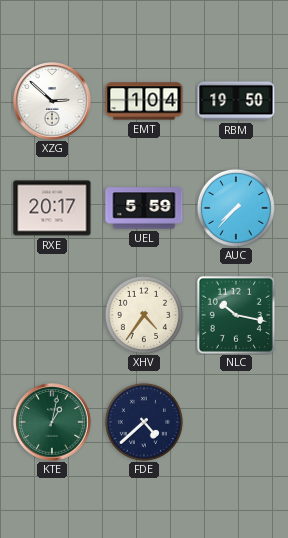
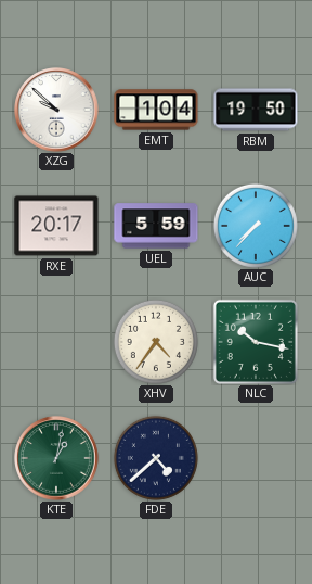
XZG: 2:52 -> 9:52
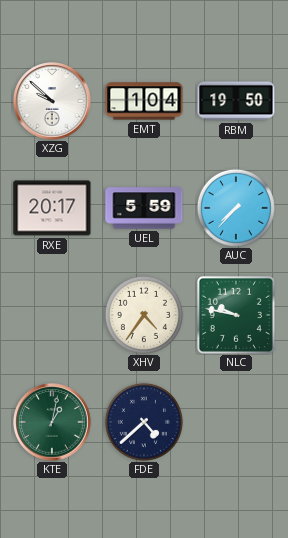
NLC: 10:17 -> 9:47
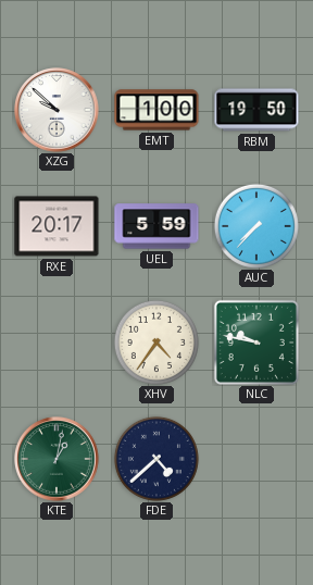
EMT: 1:04 -> 1:00
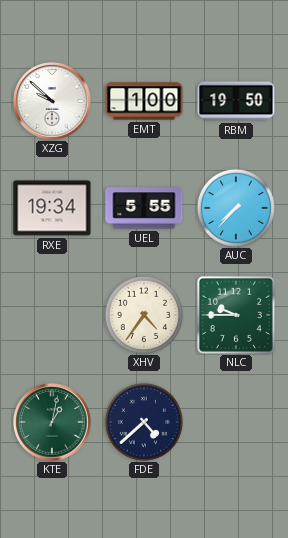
RXE: 20:17 -> 19:34
UEL: 5:59 -> 5:55
NLC: 9:47 -> 9:45
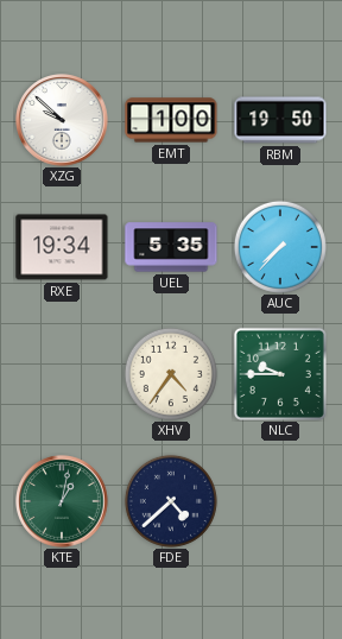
UEL: 5:55 -> 5:35
